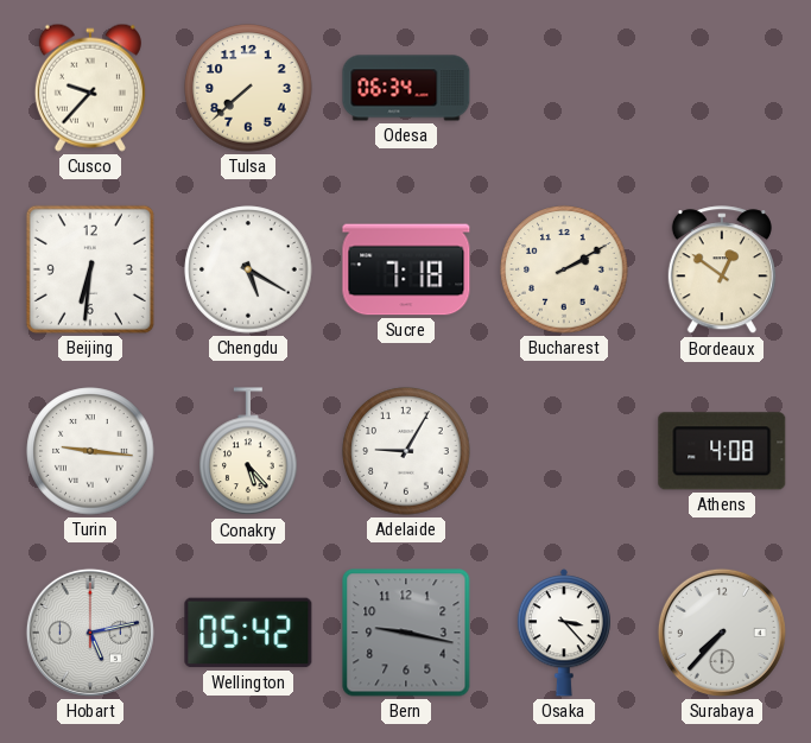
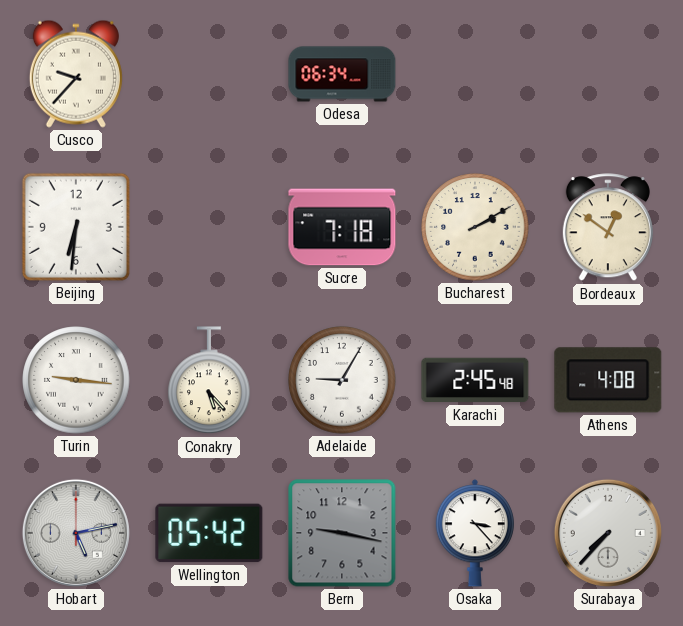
Tulsa: 7:38 -> none
Chengdu: 5:20 -> none
Karachi: none -> 2:45
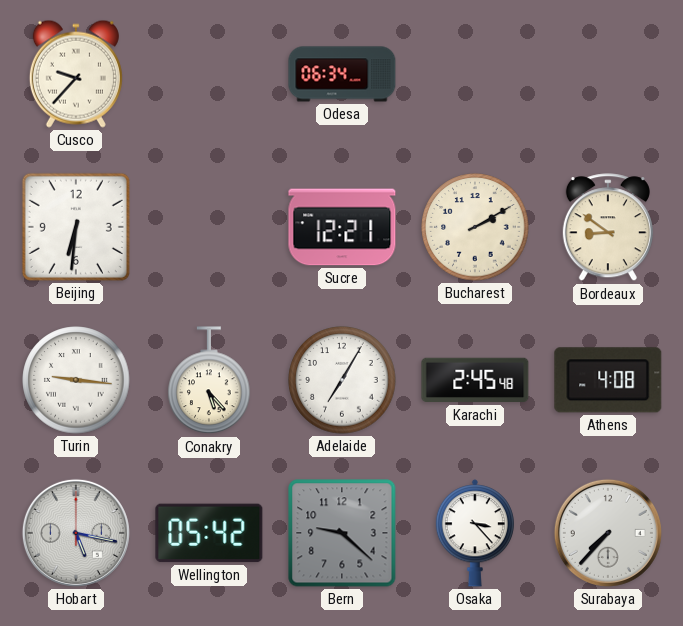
Sucre: 7:18 -> 12:21
Bordeaux: 12:51 -> 8:51
Adelaide: 9:05 -> 7:05
Hobart: 5:13 -> 5:17
Bern: 9:17 -> 9:22
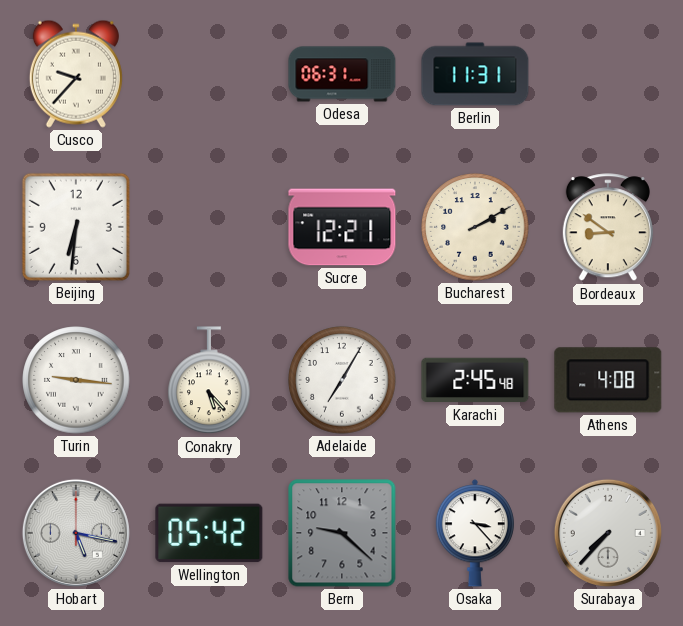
Odesa: 06:34 -> 06:31
Berlin: none -> 11:31
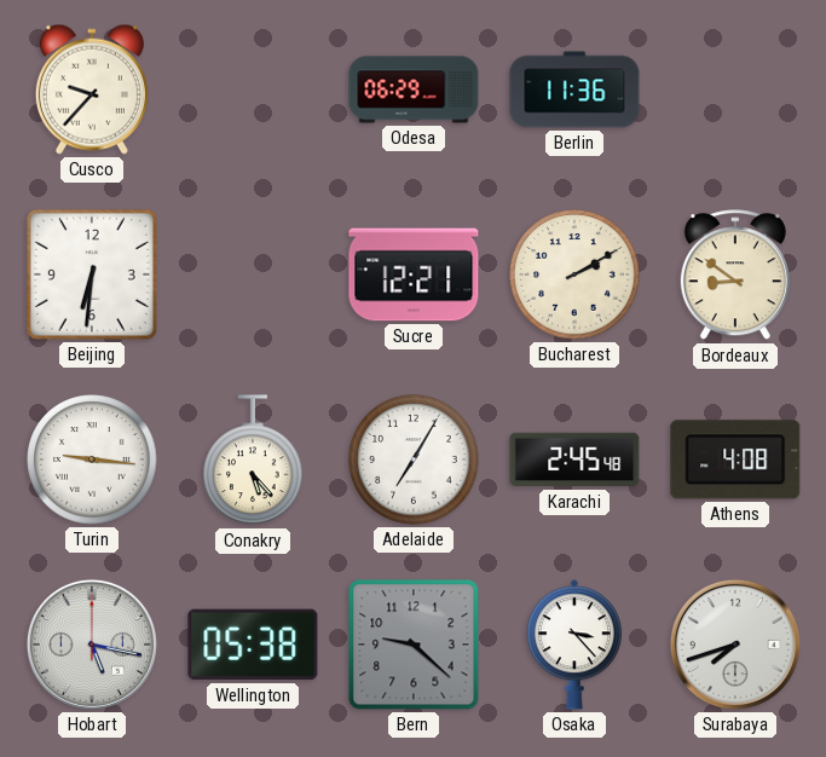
Odesa: 06:31 -> 06:29
Berlin: 11:31 -> 11:36
Wellington: 05:42 -> 05:38
Surabaya: 7:37 -> 7:42
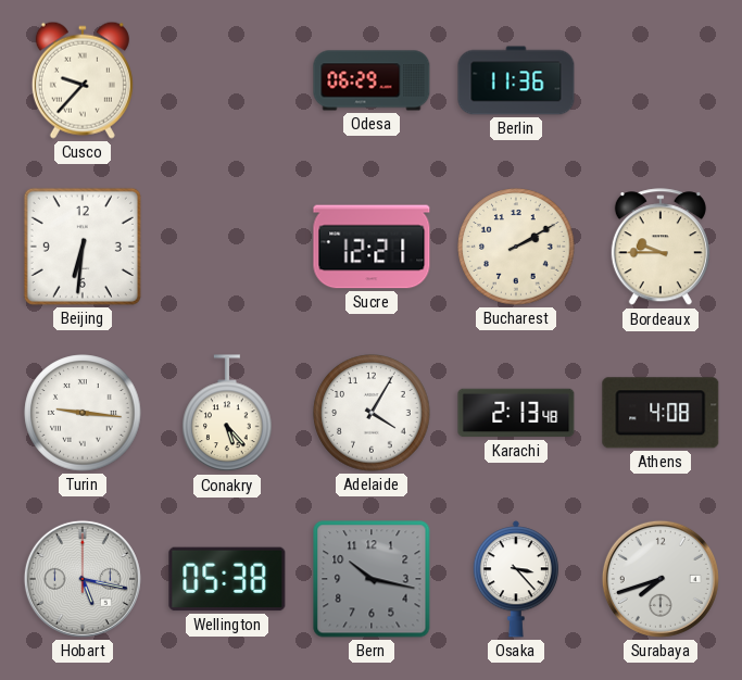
Bordeaux: 8:51 -> 9:45
Adelaide: 7:05 -> 4:05
Karachi: 2:45 -> 2:13
Bern: 9:22 -> 10:17
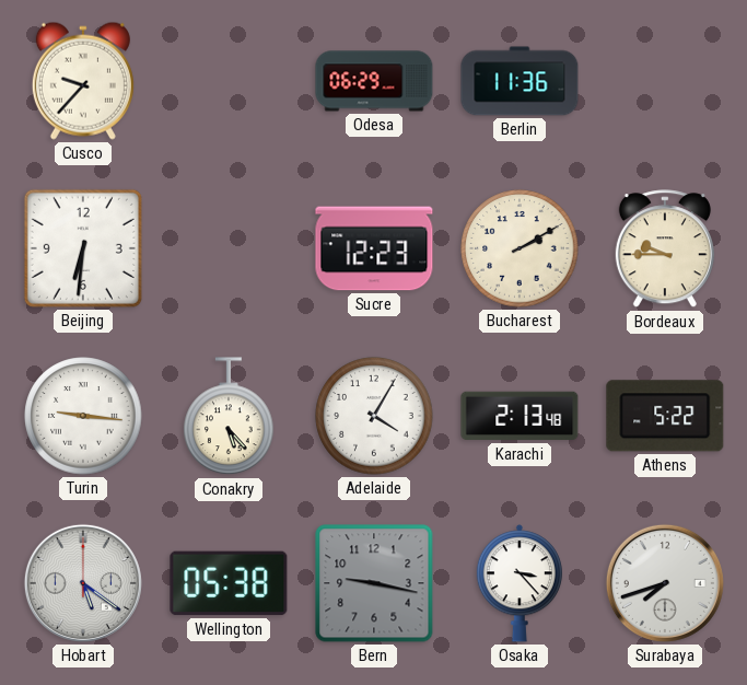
Sucre: 12:21 -> 12:23
Athens: 4:08 -> 5:22
Hobart: 5:17 -> 5:21
Bern: 10:17 -> 9:17
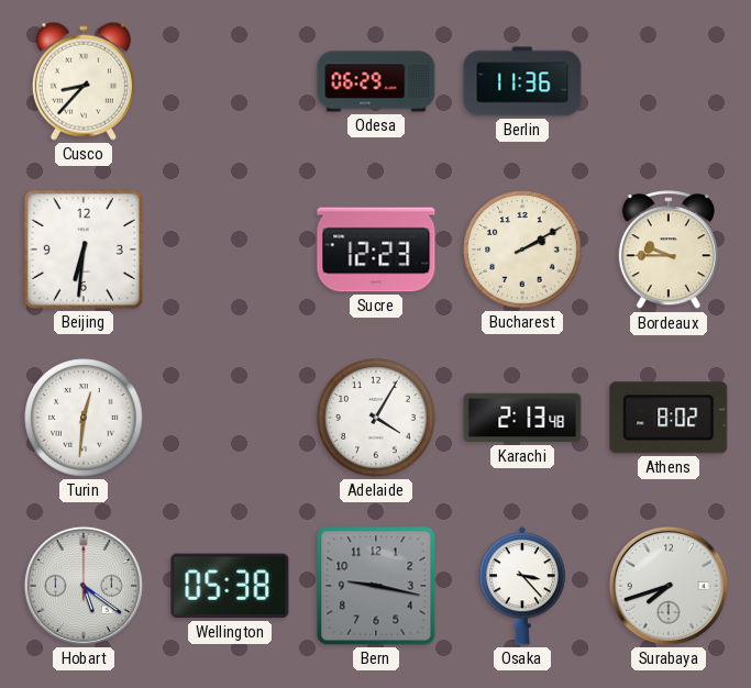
Cusco: 9:37 -> 8:37
Turin: 9:16 -> 12:31
Conakry: 5:23 -> none
Athens: 5:22 -> 8:02
